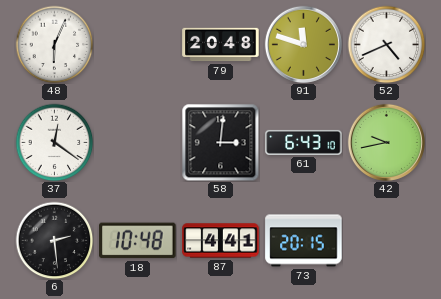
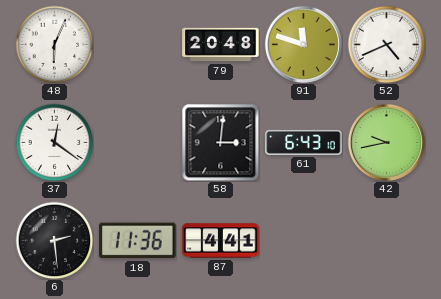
18: 10:48 -> 11:36
73: 20:15 -> none
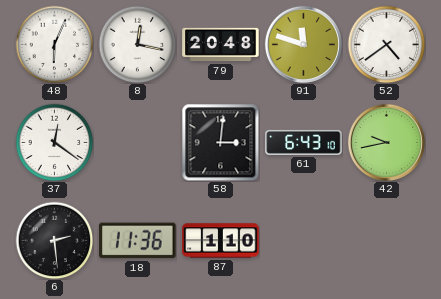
8: none -> 12:17
52: 4:41 -> 4:39
87: 4:41 -> 1:10
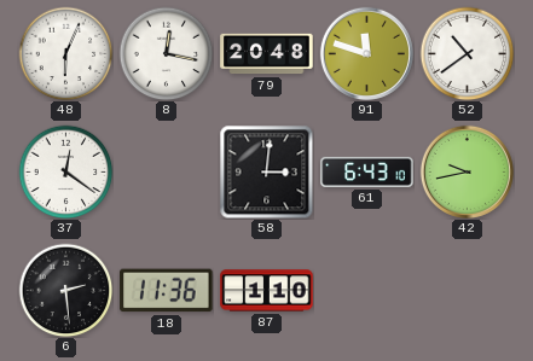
52: 4:39 -> 10:39
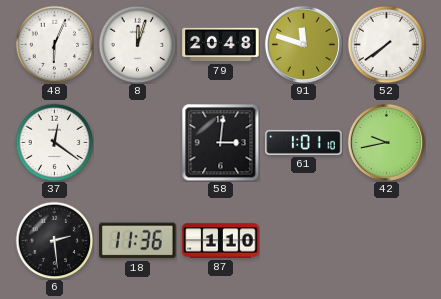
8: 12:17 -> 12:03
52: 10:39 -> 7:39
61: 6:43 -> 1:01
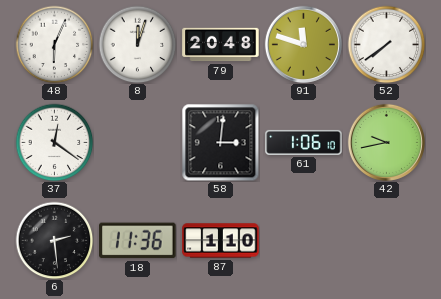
61: 1:01 -> 1:06
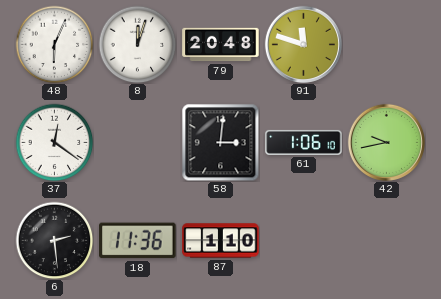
52: 7:39 -> none
